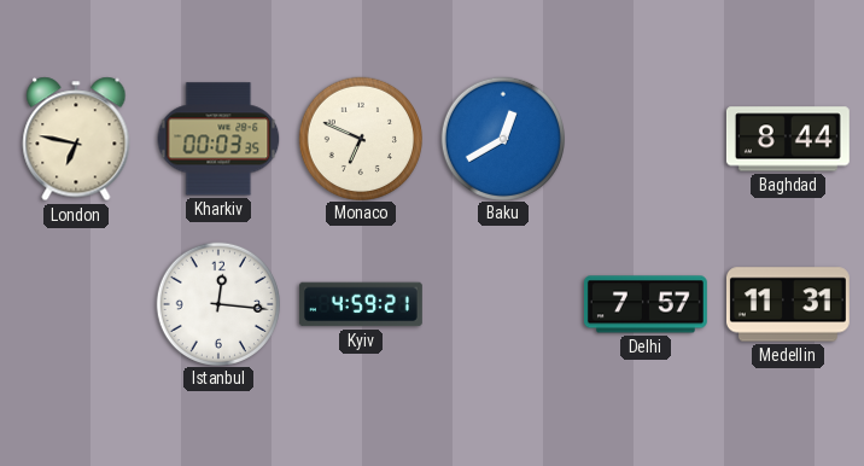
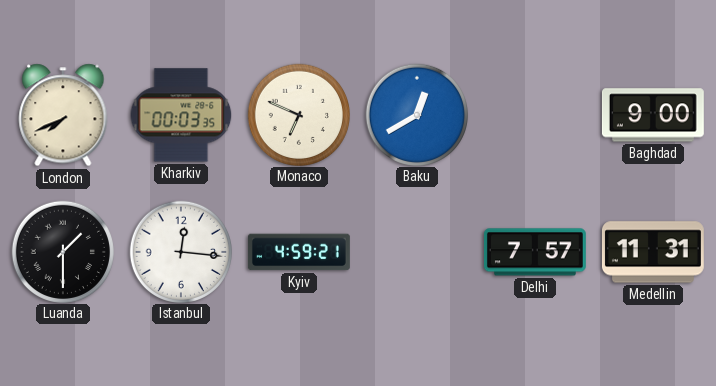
London: 6:47 -> 7:41
Baghdad: 8:44 -> 9:00
Luanda: none -> 1:30
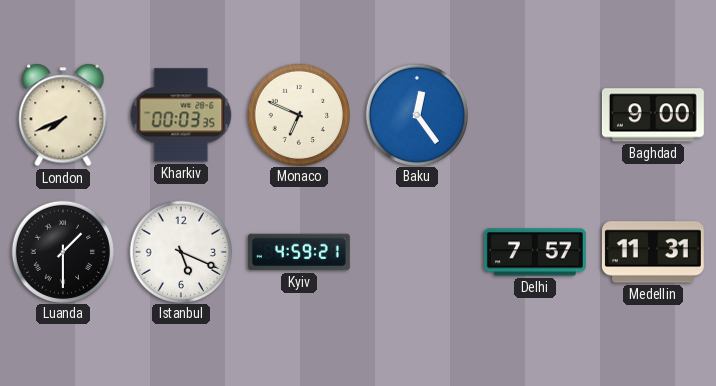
Baku: 12:40 -> 12:24
Istanbul: 12:16 -> 5:19
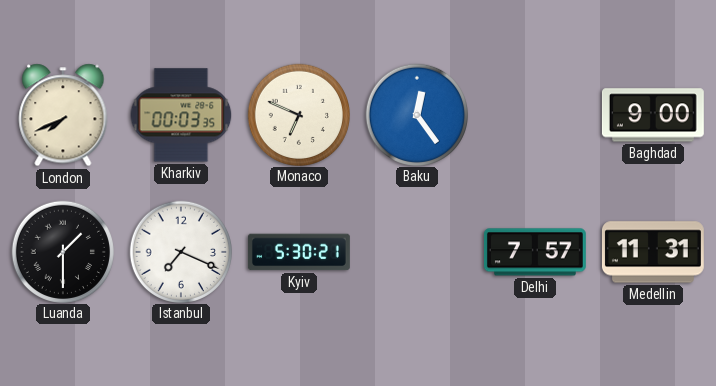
Istanbul: 5:19 -> 7:19
Kyiv: 4:59 -> 5:30
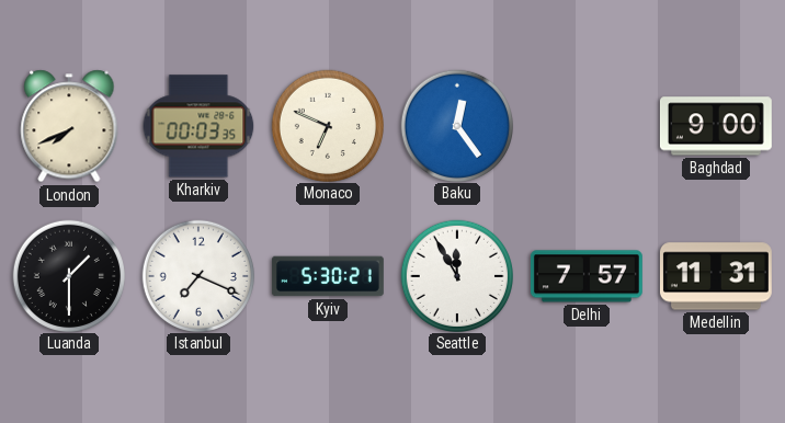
Seattle: none -> 11:55
